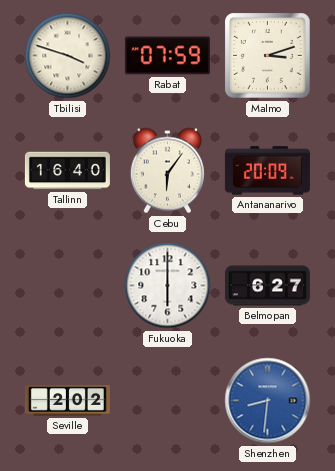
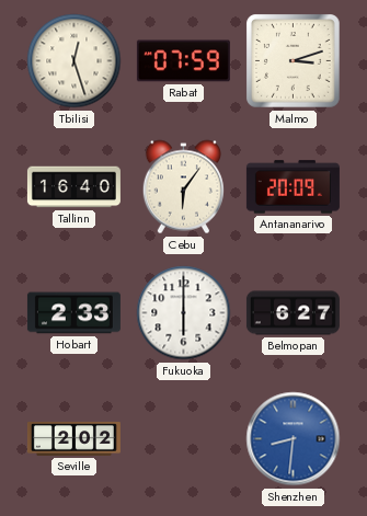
Tbilisi: 3:48 -> 12:27
Hobart: none -> 2:33
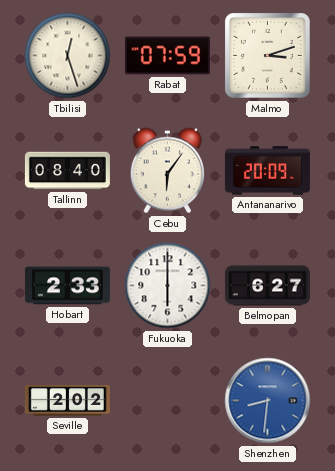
Tallinn: 16:40 -> 08:40
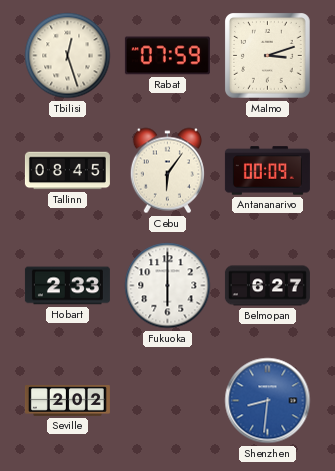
Tallinn: 08:40 -> 08:45
Antananarivo: 20:09 -> 00:09
